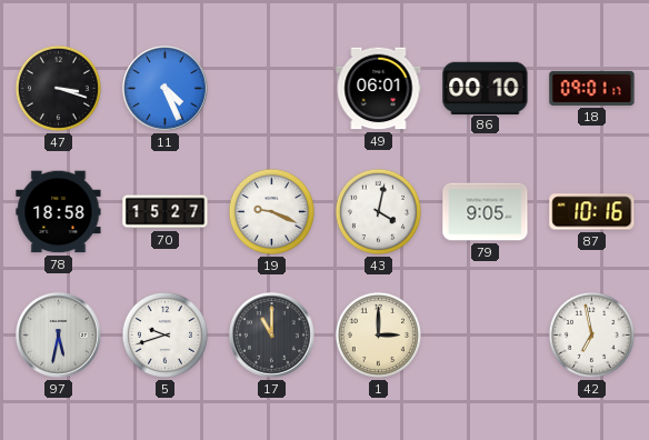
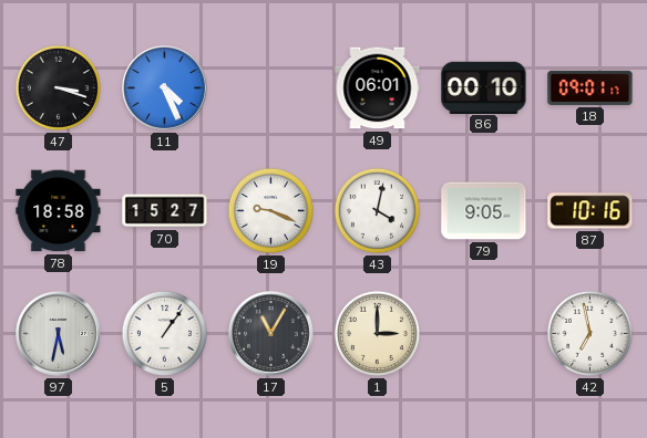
5: 9:42 -> 1:06
17: 11:00 -> 11:05
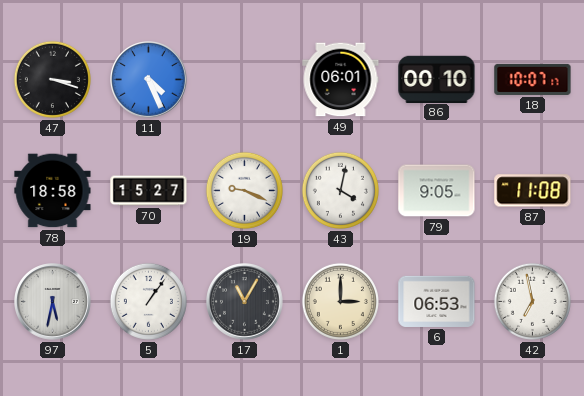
18: 09:01 -> 10:07
87: 10:16 -> 11:08
6: none -> 06:53
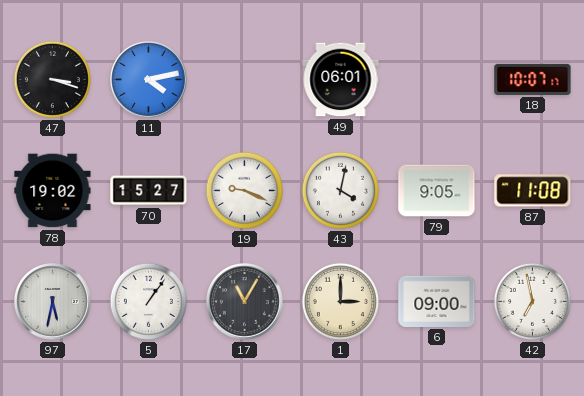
11: 4:26 -> 4:13
86: 00:10 -> none
78: 18:58 -> 19:02
6: 06:53 -> 09:00
